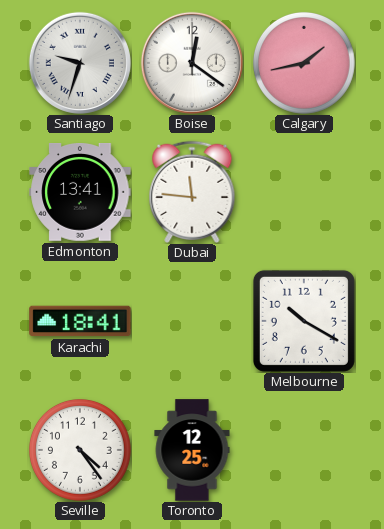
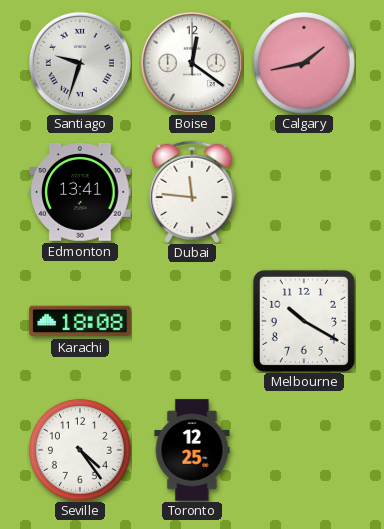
Karachi: 18:41 -> 18:08
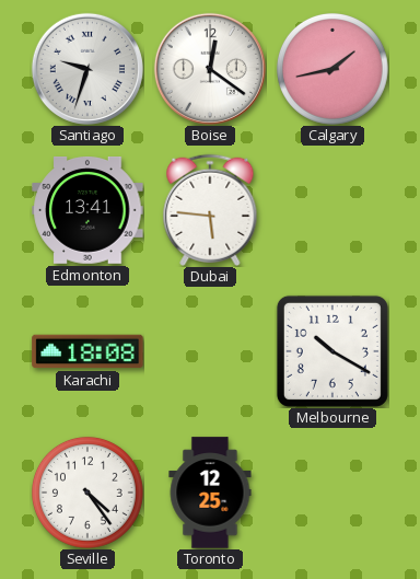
Dubai: 11:46 -> 5:46
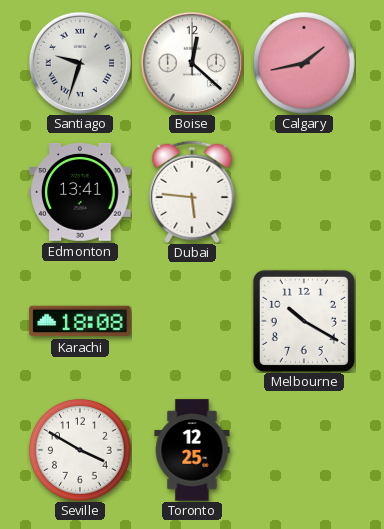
Boise: 12:21 -> 12:22
Seville: 4:24 -> 3:50
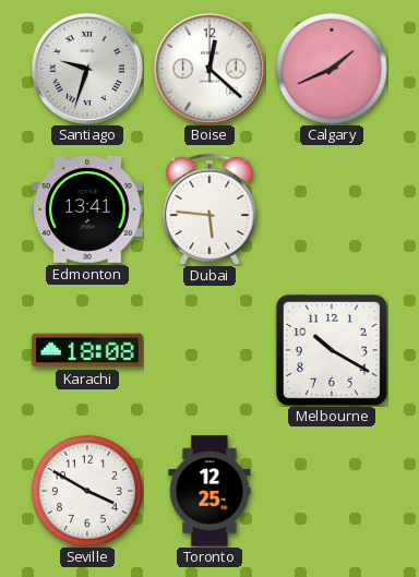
Calgary: 1:43 -> 1:41
